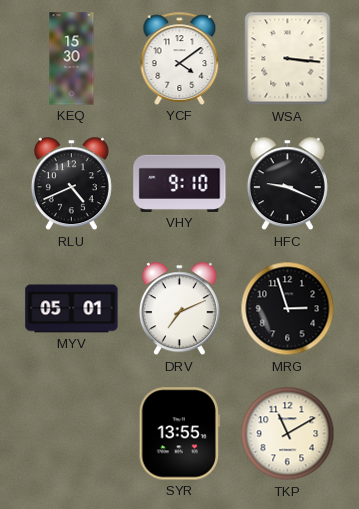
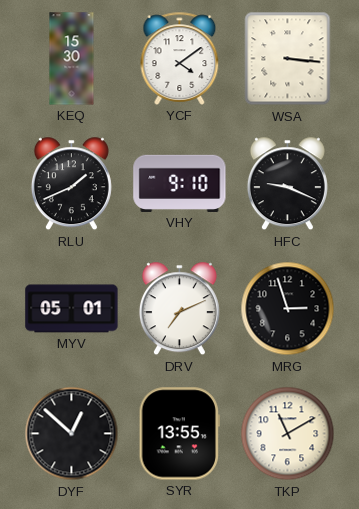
RLU: 4:41 -> 1:41
DYF: none -> 12:52
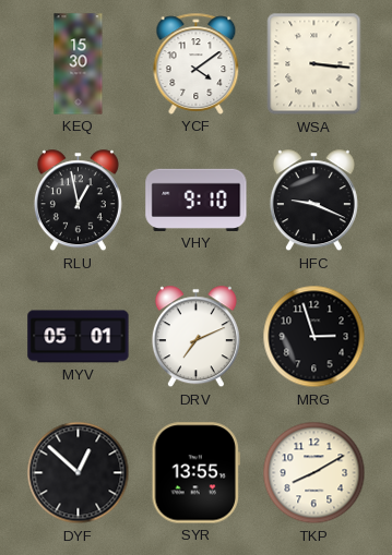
RLU: 1:41 -> 12:58
TKP: 11:10 -> 8:10
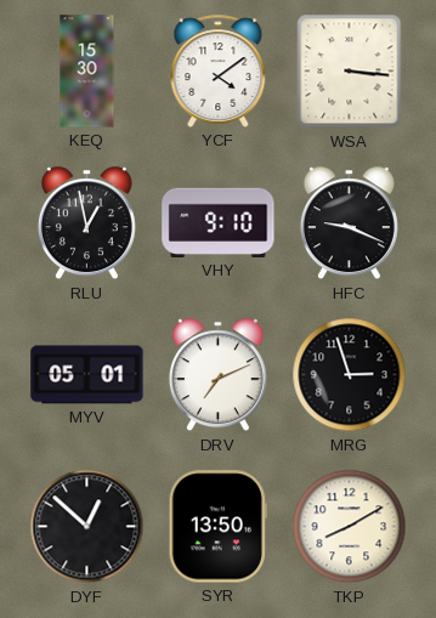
SYR: 13:55 -> 13:50
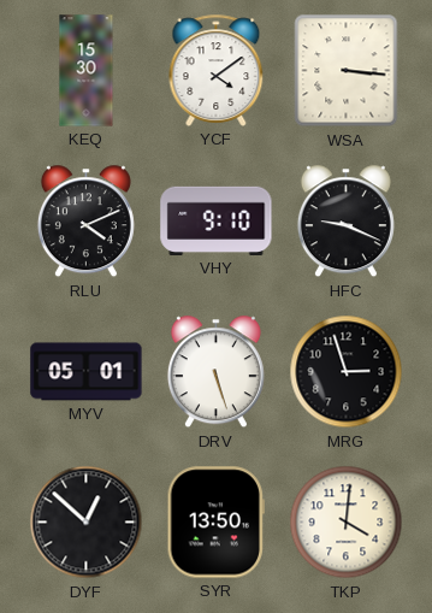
RLU: 12:58 -> 4:11
DRV: 7:11 -> 5:27
TKP: 8:10 -> 4:01
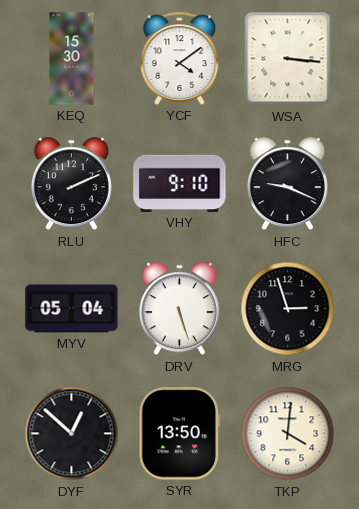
RLU: 4:11 -> 2:11
MYV: 05:01 -> 05:04
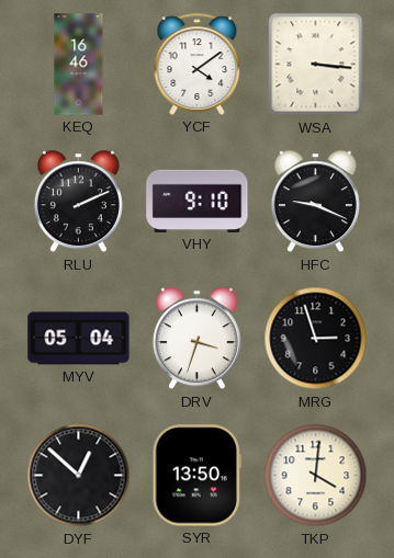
KEQ: 15:30 -> 16:46
DRV: 5:27 -> 3:33
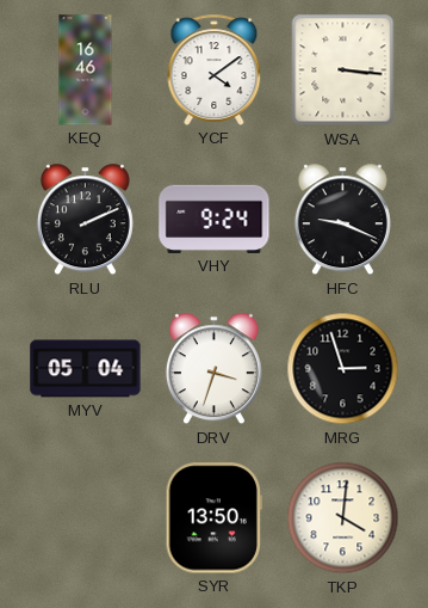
VHY: 9:10 -> 9:24
DYF: 12:52 -> none
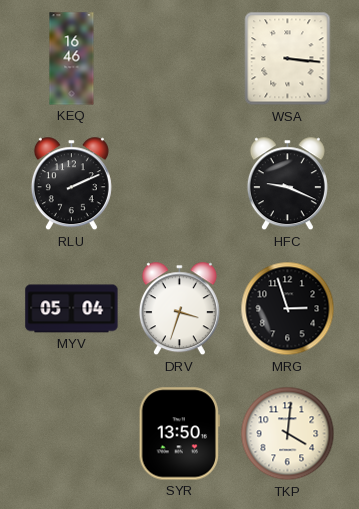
YCF: 4:09 -> none
VHY: 9:24 -> none
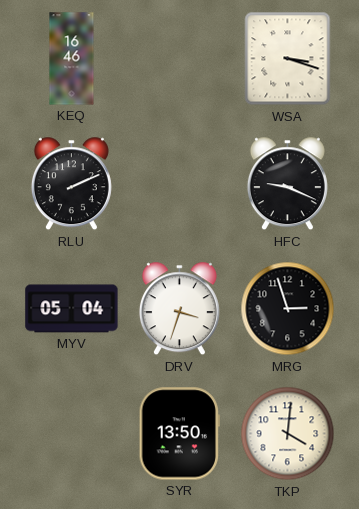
WSA: 3:16 -> 3:18
